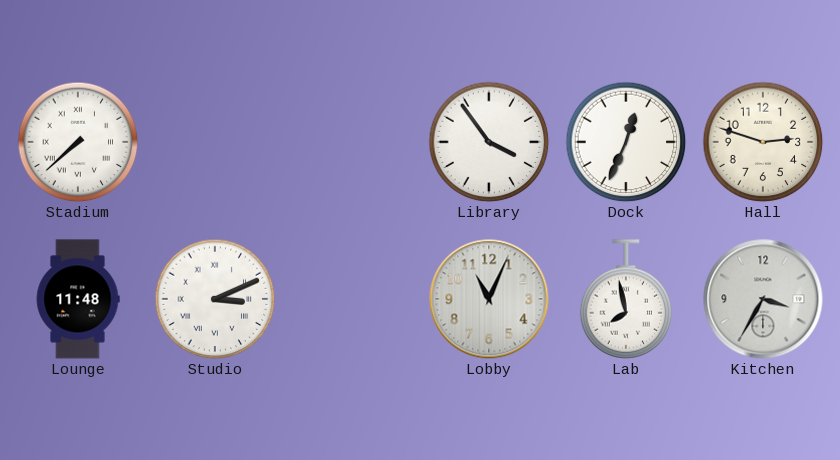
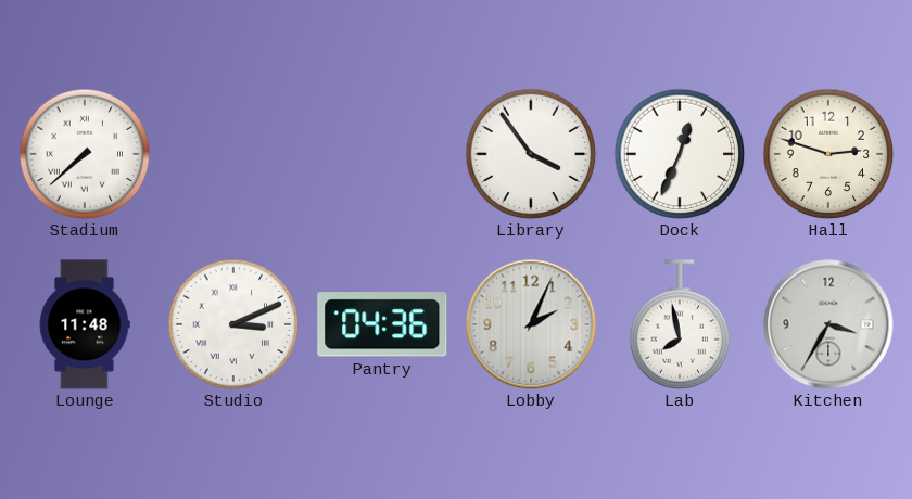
Pantry: none -> 04:36
Lobby: 11:04 -> 2:04
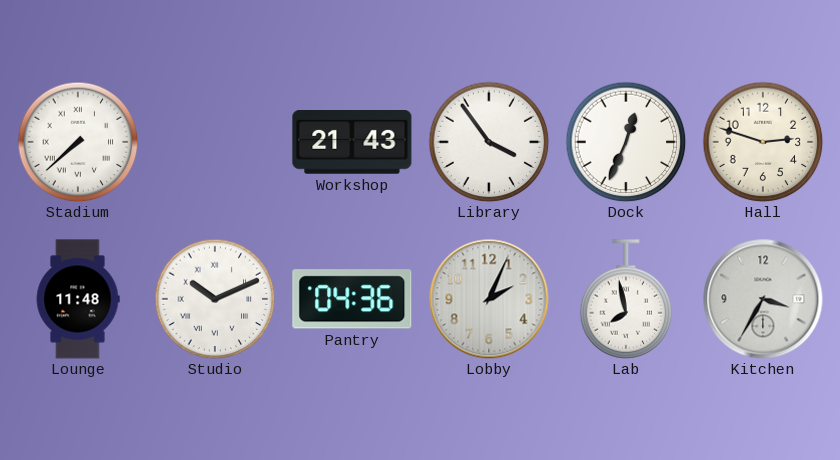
Workshop: none -> 21:43
Studio: 3:11 -> 10:11
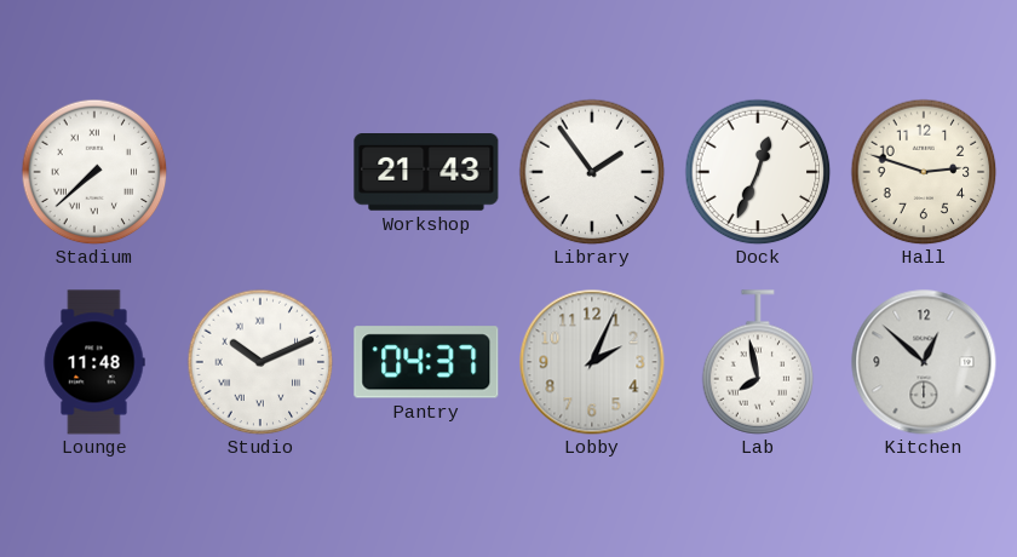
Library: 3:54 -> 1:54
Pantry: 04:36 -> 04:37
Kitchen: 3:35 -> 12:52
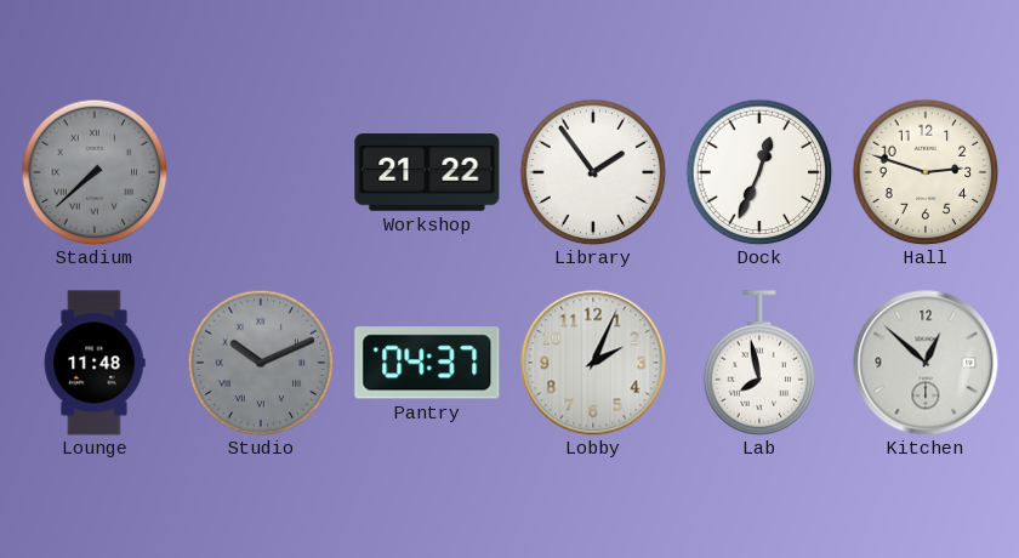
Stadium dial: white -> grey
Workshop: 21:43 -> 21:22
Studio dial: white -> grey
